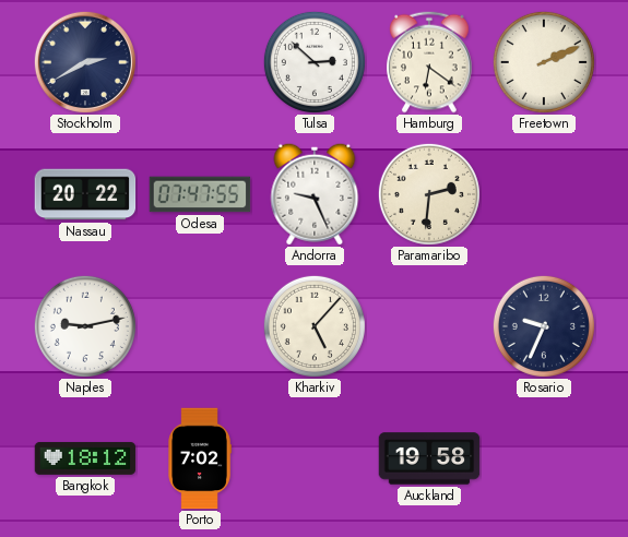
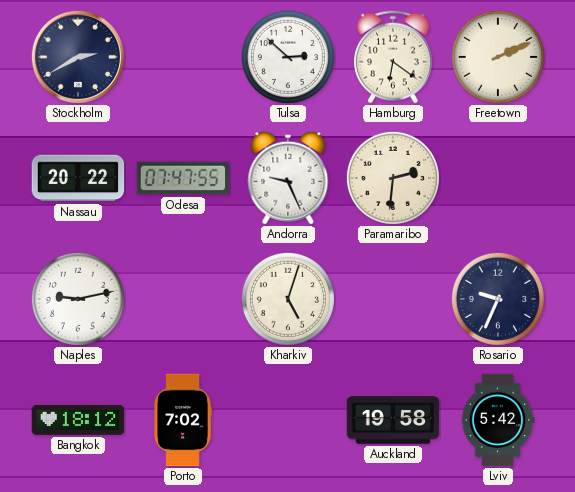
Kharkiv: 5:07 -> 5:03
Lviv: none -> 5:42
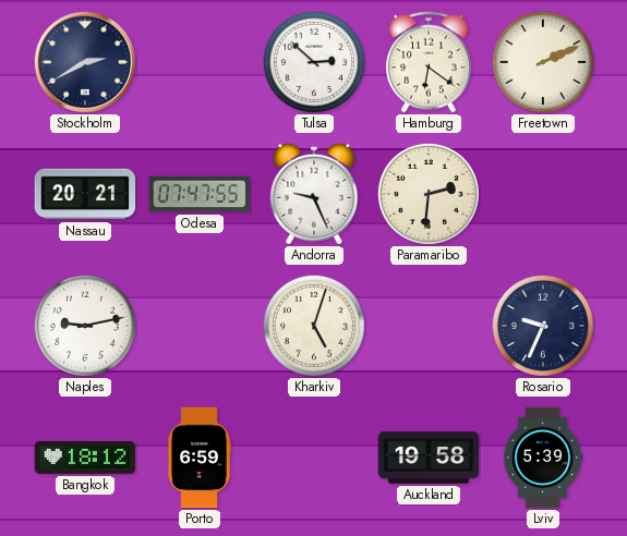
Nassau: 20:22 -> 20:21
Porto: 7:02 -> 6:59
Lviv: 5:42 -> 5:39
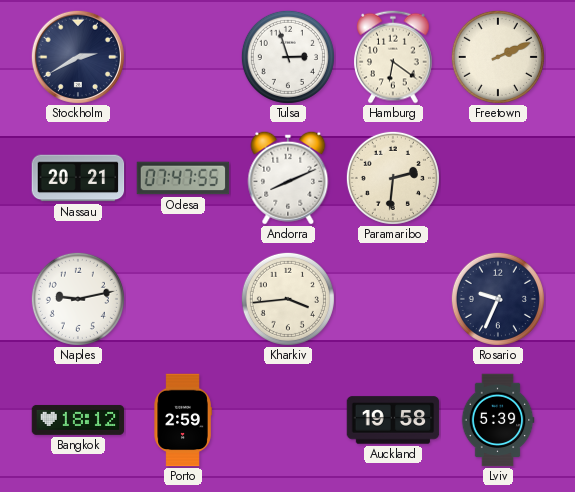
Tulsa: 2:52 -> 2:57
Andorra: 9:26 -> 8:11
Kharkiv: 5:03 -> 3:44
Porto: 6:59 -> 2:59
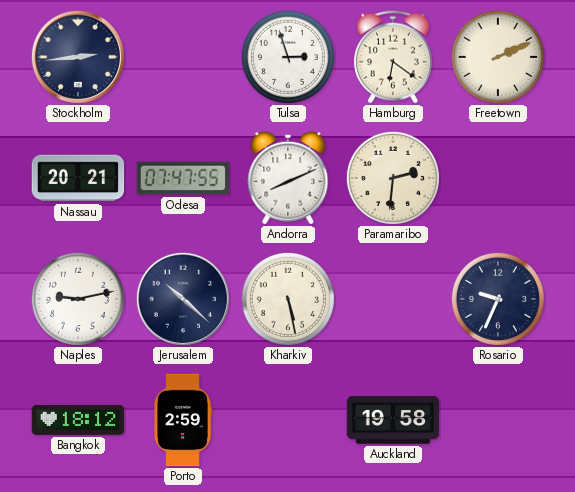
Stockholm: 2:40 -> 2:44
Jerusalem: none -> 10:22
Kharkiv: 3:44 -> 5:28
Lviv: 5:39 -> none
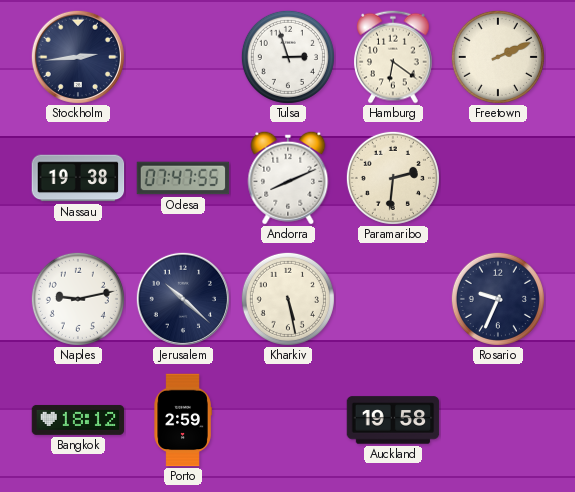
Nassau: 20:21 -> 19:38
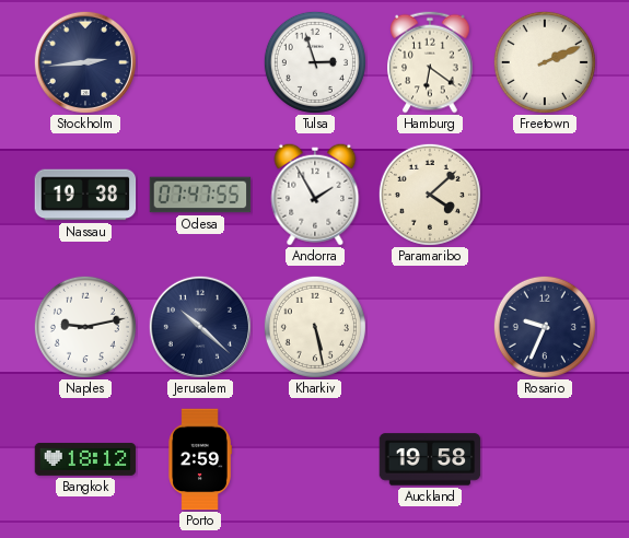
Andorra: 8:11 -> 1:55
Paramaribo: 2:31 -> 4:08
